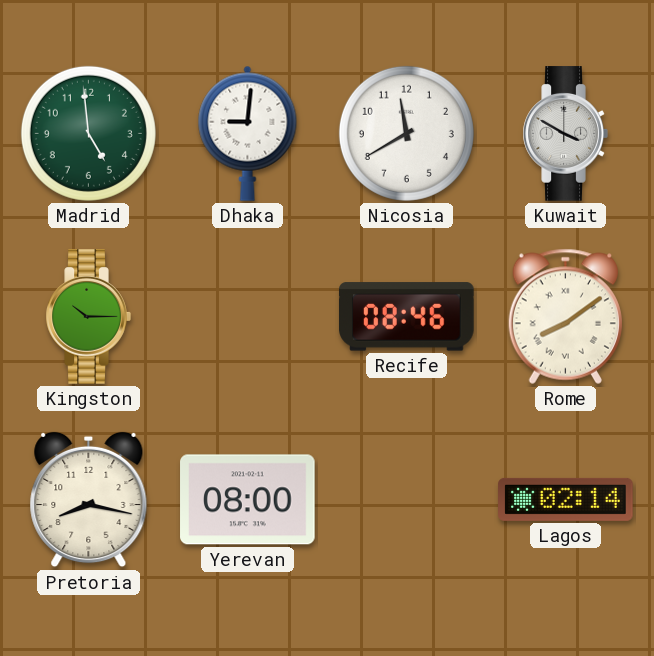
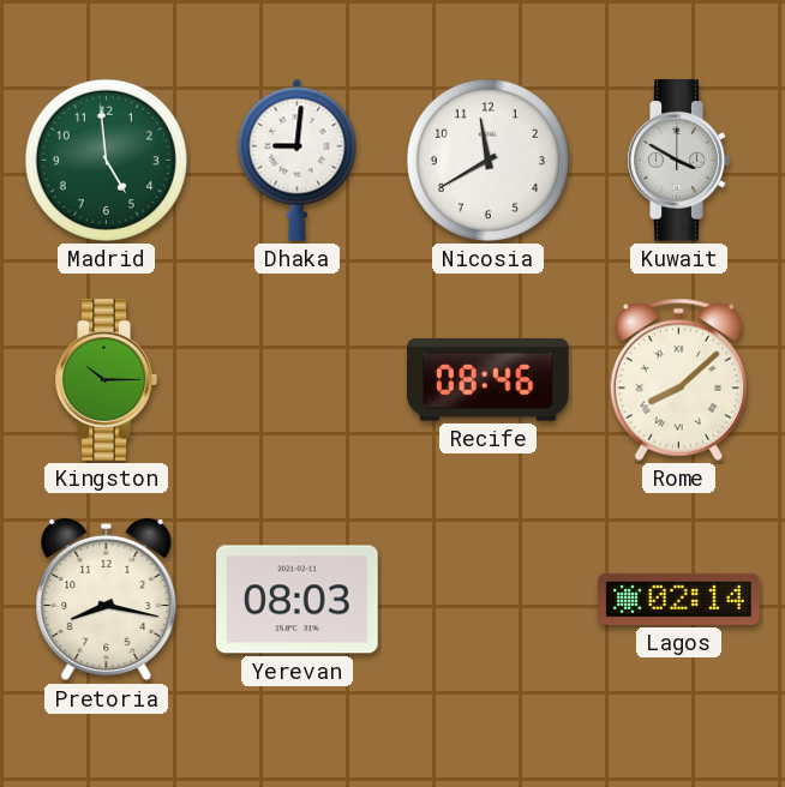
Rome: 8:09 -> 8:08
Yerevan: 08:00 -> 08:03
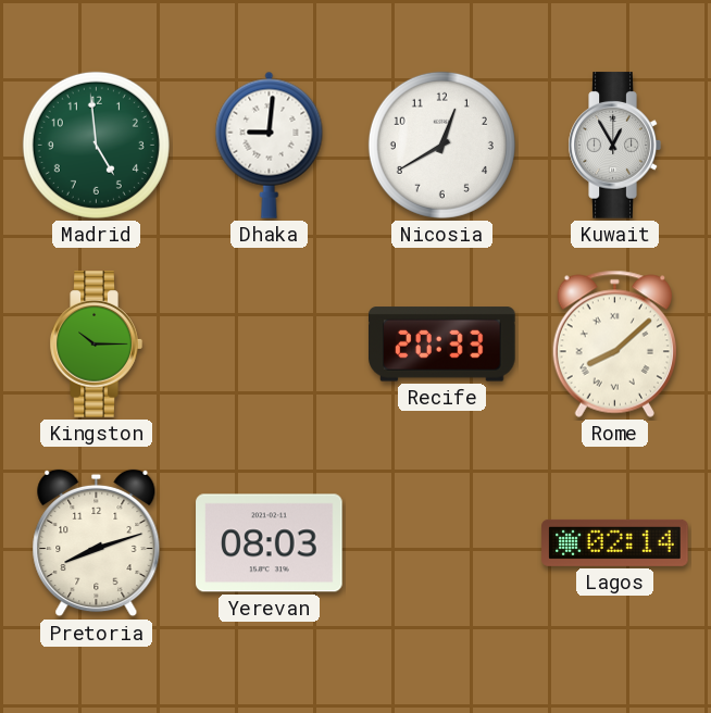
Nicosia: 11:40 -> 12:40
Kuwait: 3:50 -> 12:55
Recife: 08:46 -> 20:33
Pretoria: 8:17 -> 8:12
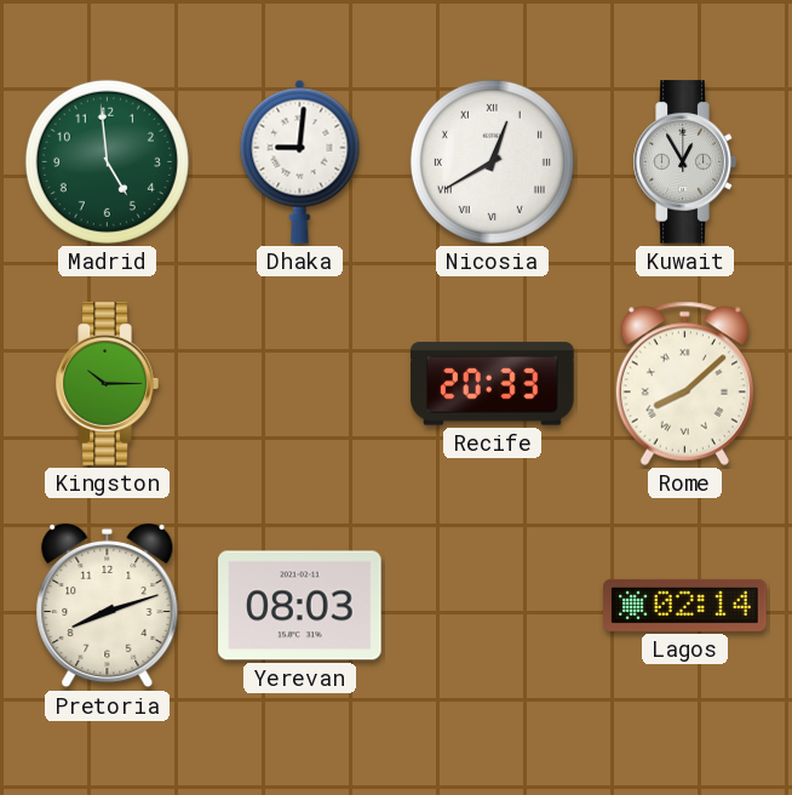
Nicosia numerals: Arabic -> Roman
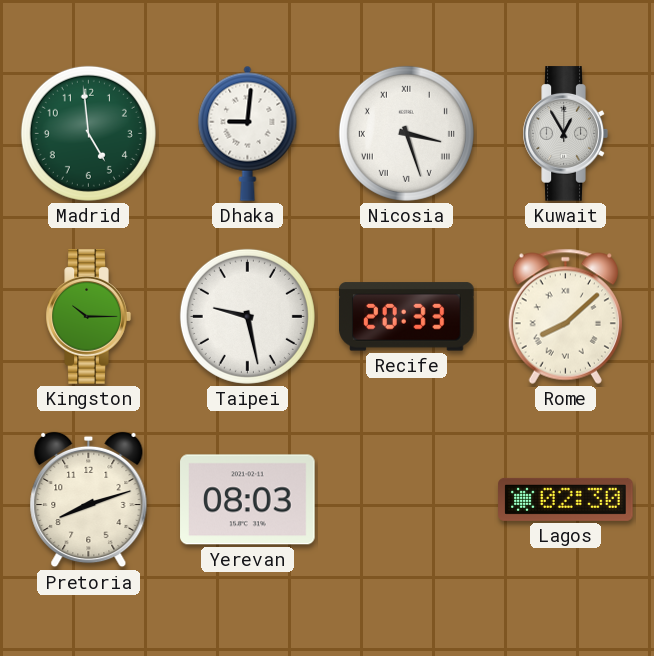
Nicosia: 12:40 -> 3:27
Taipei: none -> 9:28
Lagos: 02:14 -> 02:30
